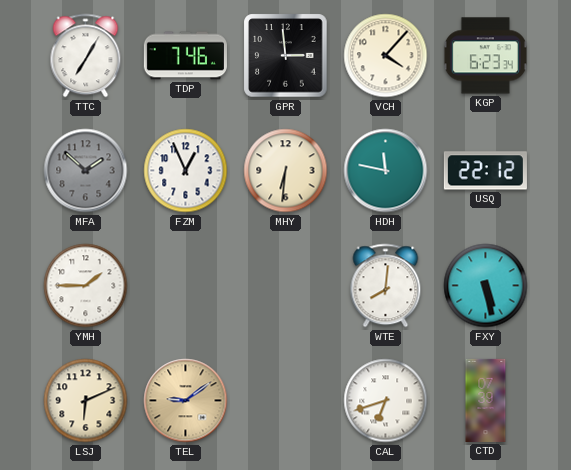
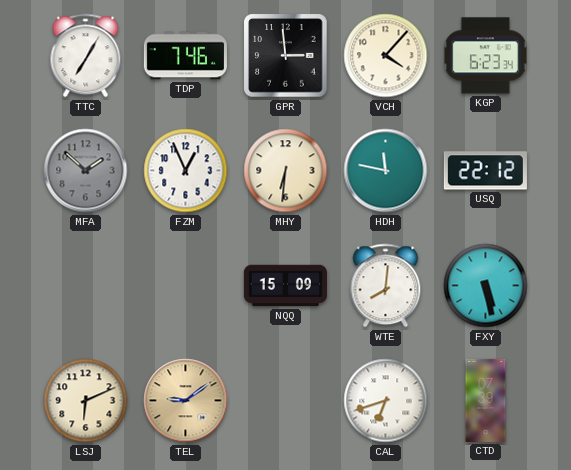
YMH: 1:45 -> none
NQQ: none -> 15:09
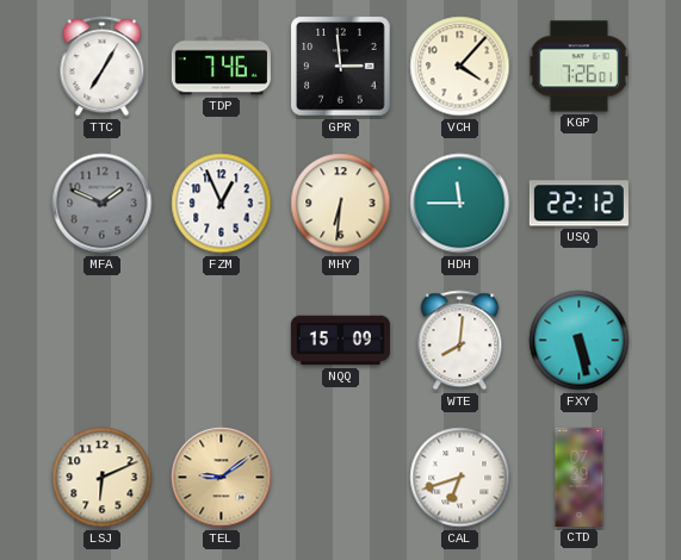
KGP: 6:23 -> 7:26
MFA: 1:52 -> 1:49
HDH: 11:47 -> 11:45
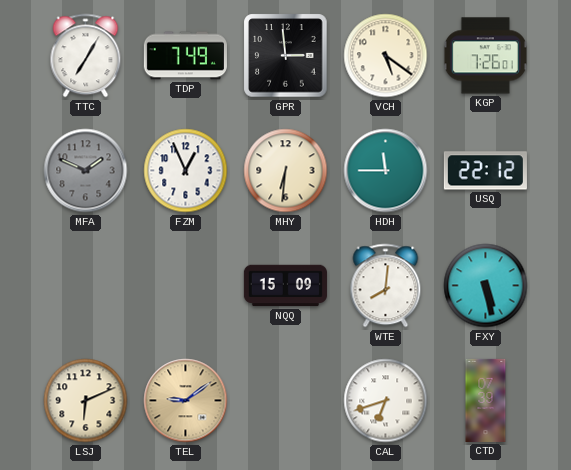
TDP: 7:46 -> 7:49
VCH: 4:07 -> 5:21
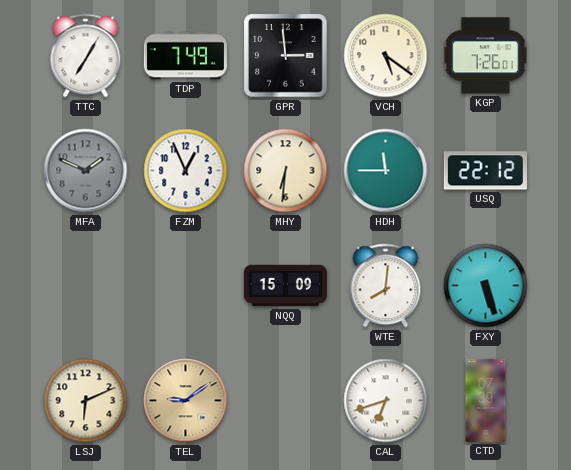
FXY: 5:28 -> 5:27
